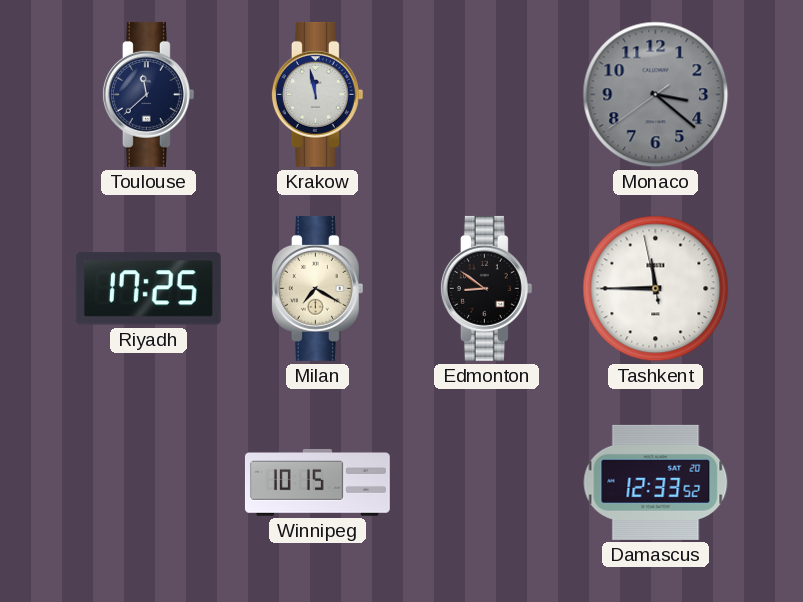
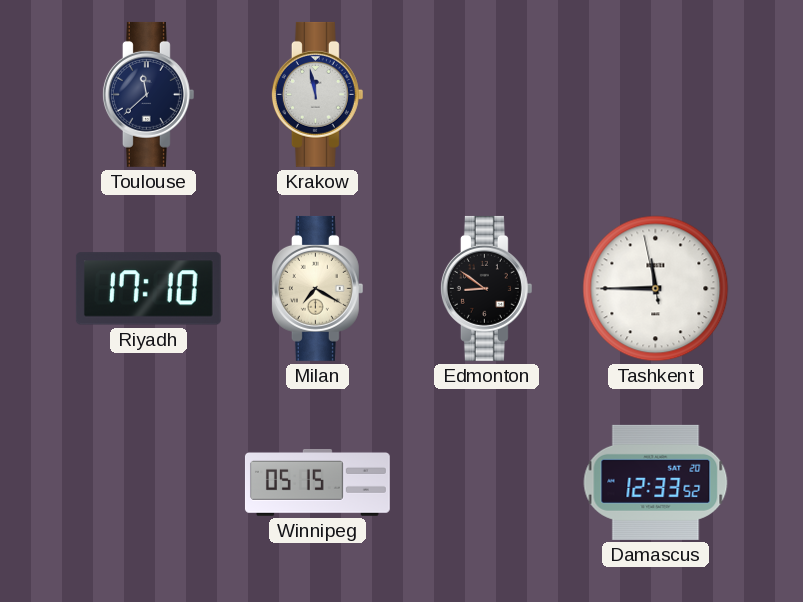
Monaco: 3:21 -> none
Riyadh: 17:25 -> 17:10
Winnipeg: 10:15 -> 05:15
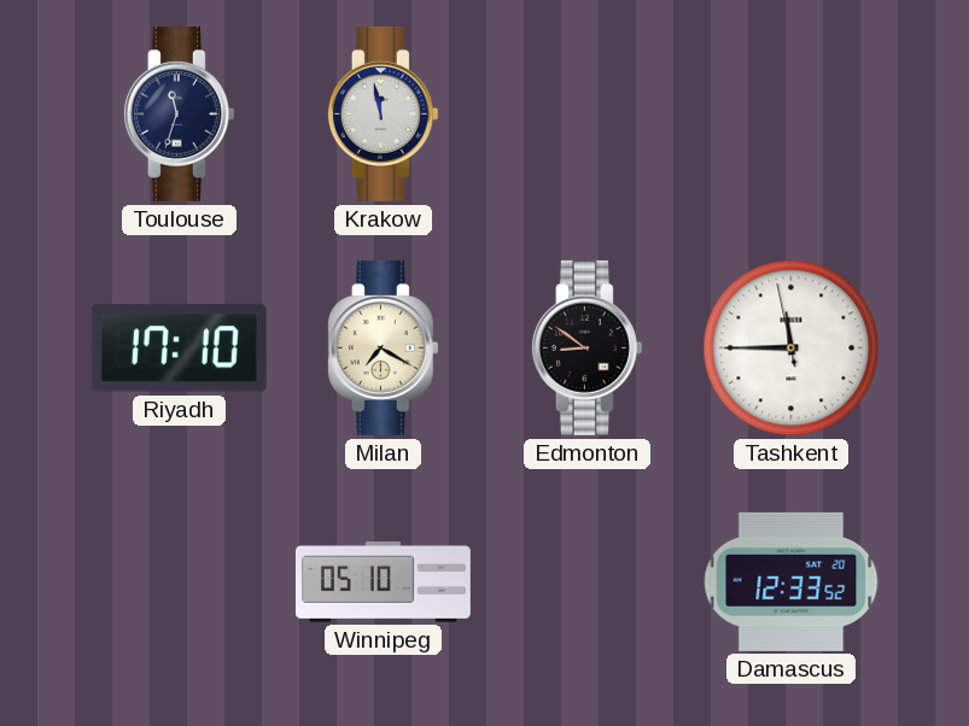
Toulouse: 11:38 -> 11:33
Winnipeg: 05:15 -> 05:10
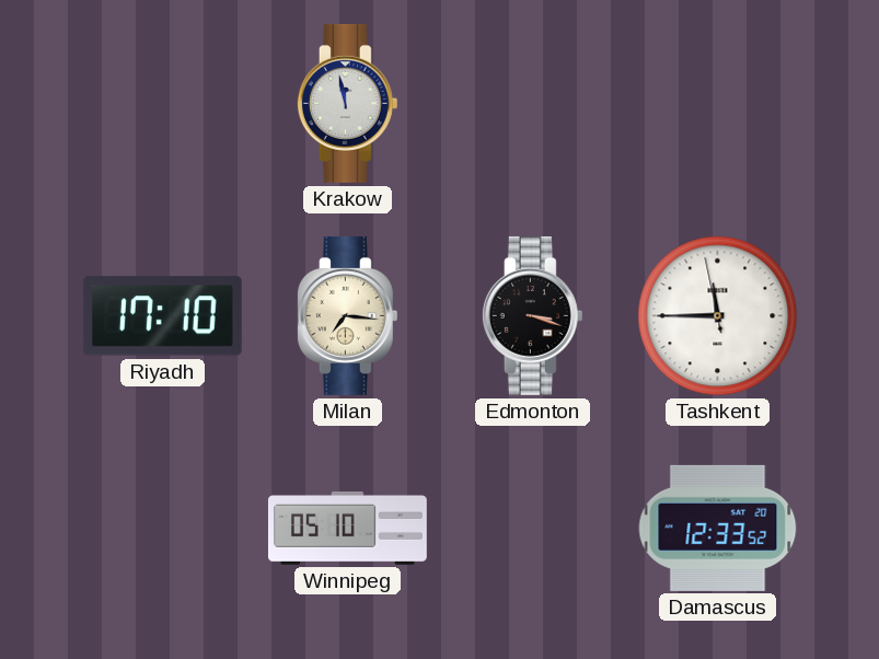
Toulouse: 11:33 -> none
Milan: 7:20 -> 7:16
Edmonton: 8:51 -> 3:18
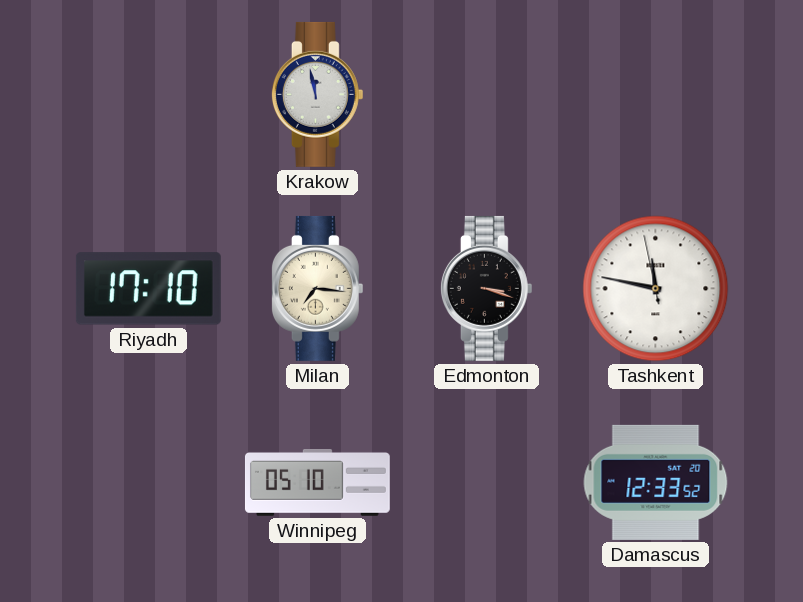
Tashkent: 11:44 -> 11:46
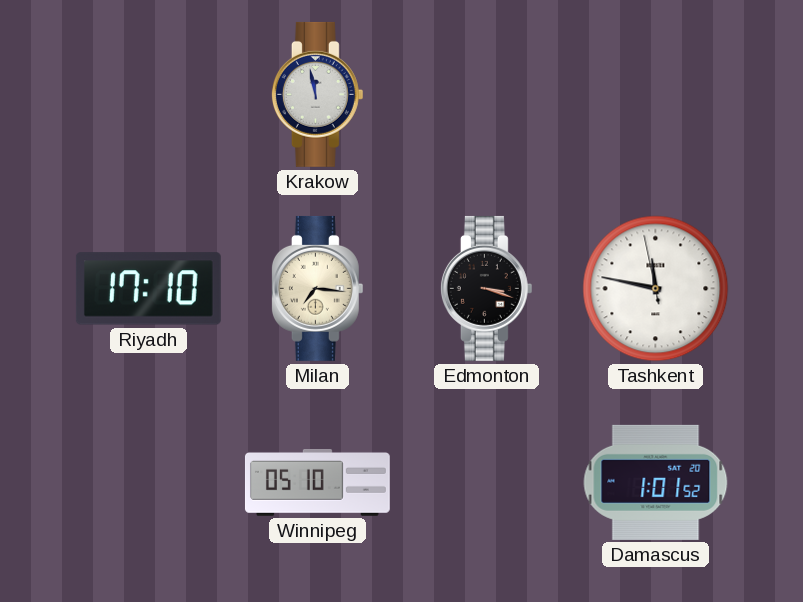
Damascus: 12:33 -> 1:01
